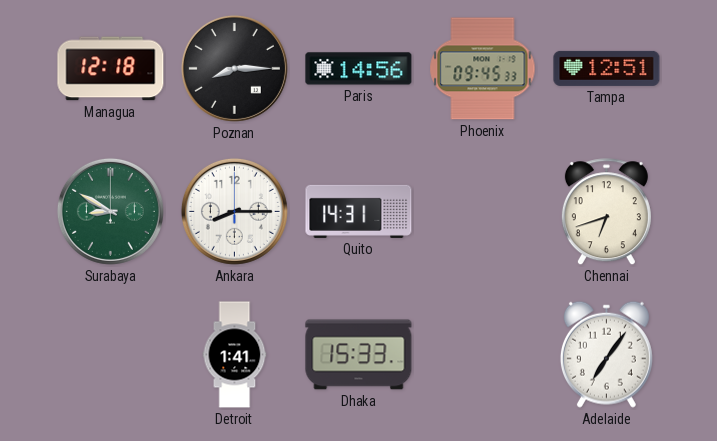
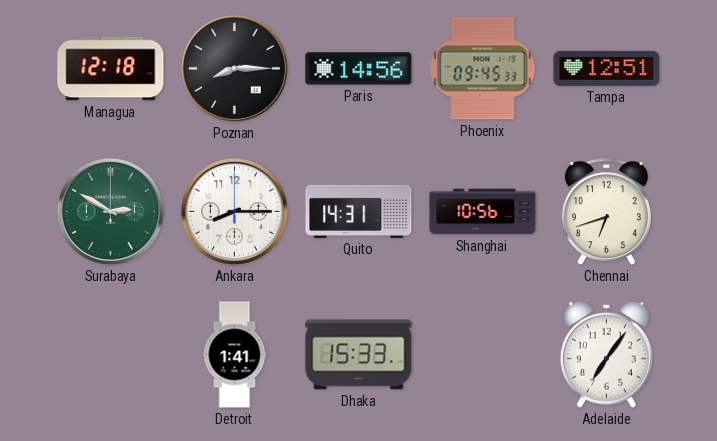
Surabaya: 8:50 -> 2:50
Shanghai: none -> 10:56
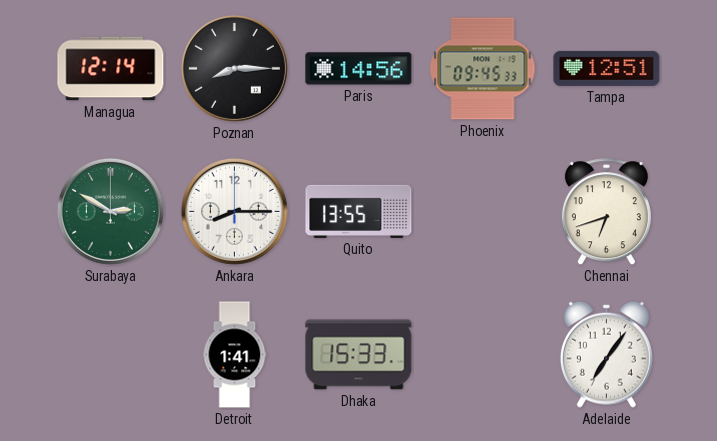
Managua: 12:18 -> 12:14
Quito: 14:31 -> 13:55
Shanghai: 10:56 -> none
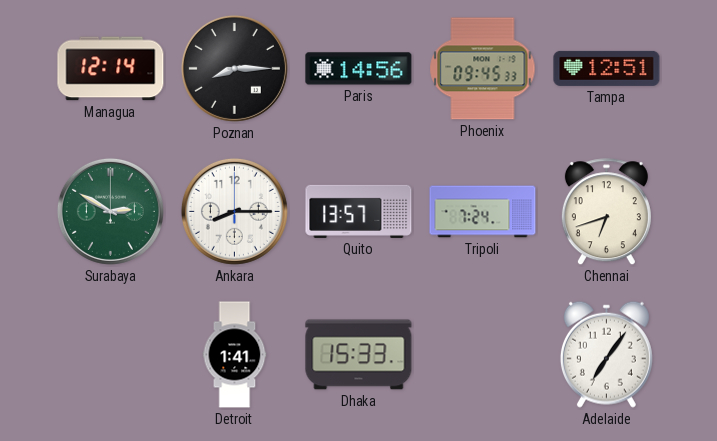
Quito: 13:55 -> 13:57
Tripoli: none -> 7:24
